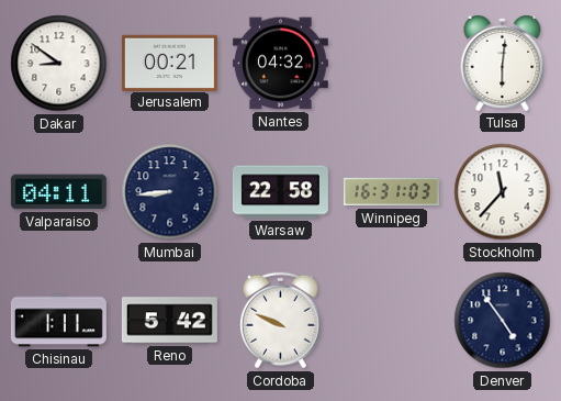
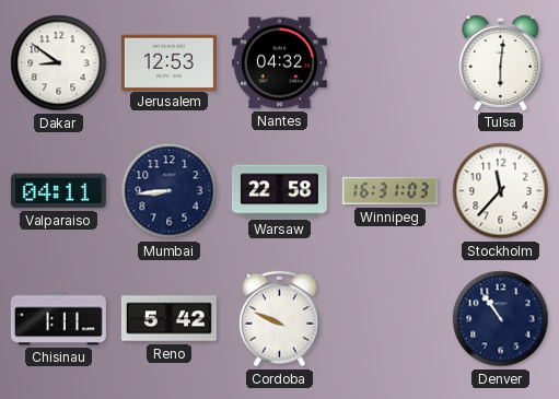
Jerusalem: 00:21 -> 12:53
Denver: 4:54 -> 10:54
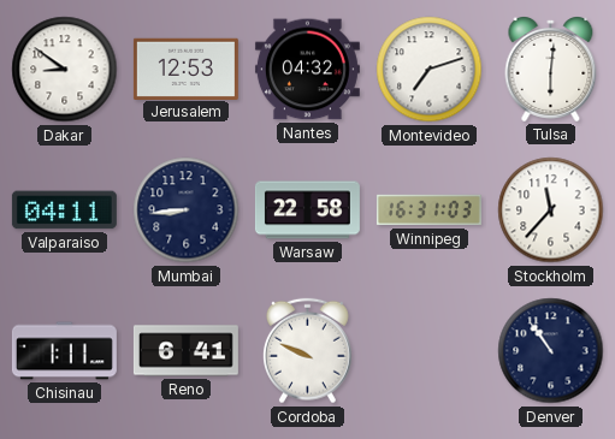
Montevideo: none -> 7:12
Reno: 5:42 -> 6:41
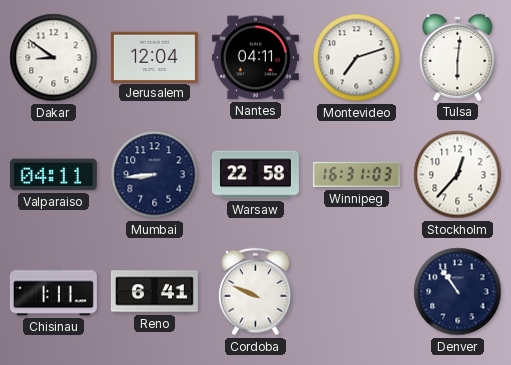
Jerusalem: 12:53 -> 12:04
Nantes: 04:32 -> 04:11
Stockholm: 11:37 -> 12:37
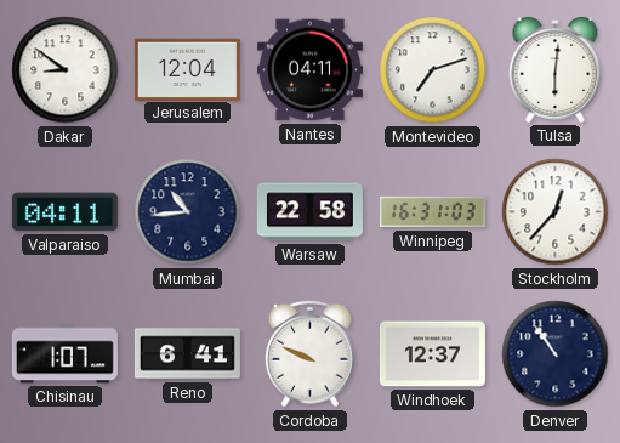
Mumbai: 8:44 -> 10:44
Chisinau: 1:11 -> 1:07
Windhoek: none -> 12:37
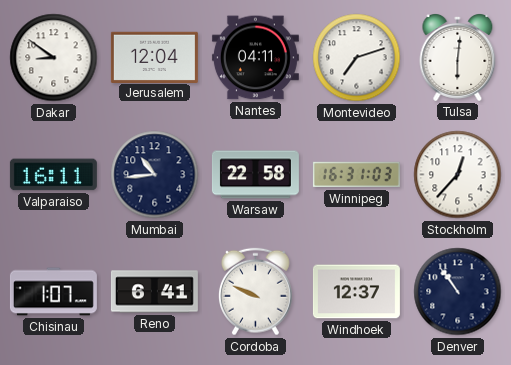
Valparaiso: 04:11 -> 16:11
